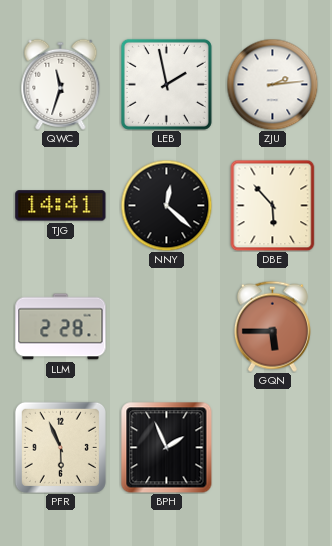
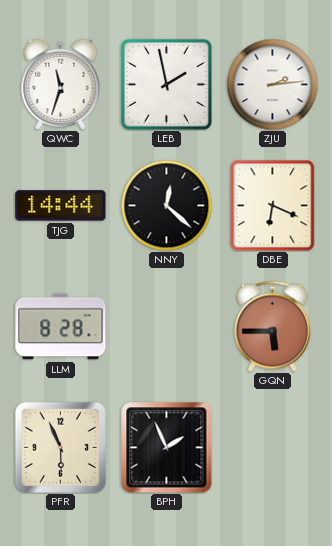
TJG: 14:41 -> 14:44
DBE: 5:53 -> 6:19
LLM: 2:28 -> 8:28
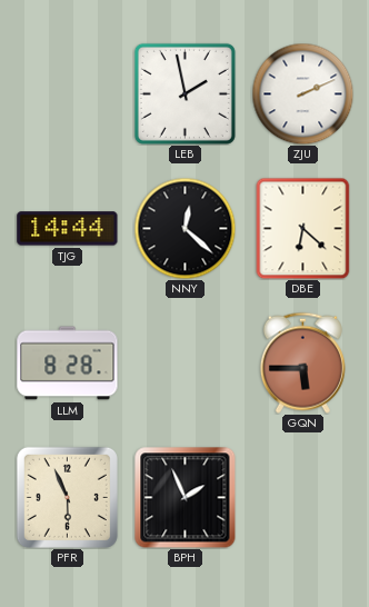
QWC: 11:33 -> none
ZJU: 2:14 -> 2:11
DBE: 6:19 -> 6:22
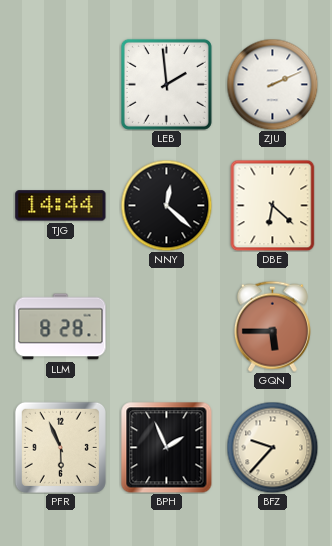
LEB: 1:58 -> 1:59
BFZ: none -> 9:37
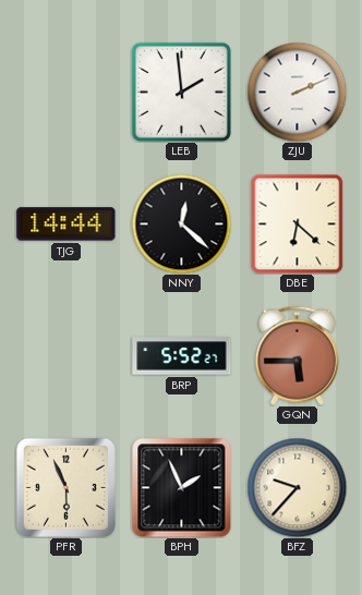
LLM: 8:28 -> none
BRP: none -> 5:52
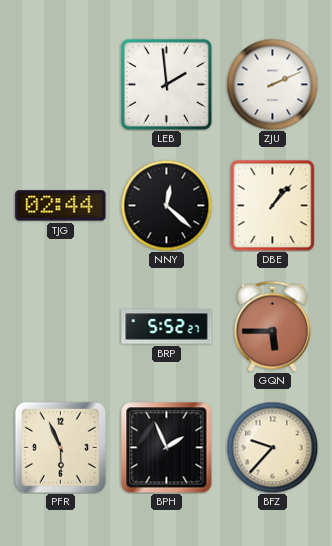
TJG: 14:44 -> 02:44
DBE: 6:22 -> 1:07
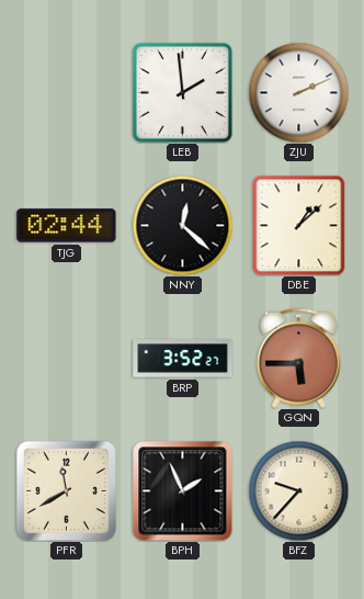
DBE: 1:07 -> 1:08
BRP: 5:52 -> 3:52
PFR: 5:56 -> 11:40
